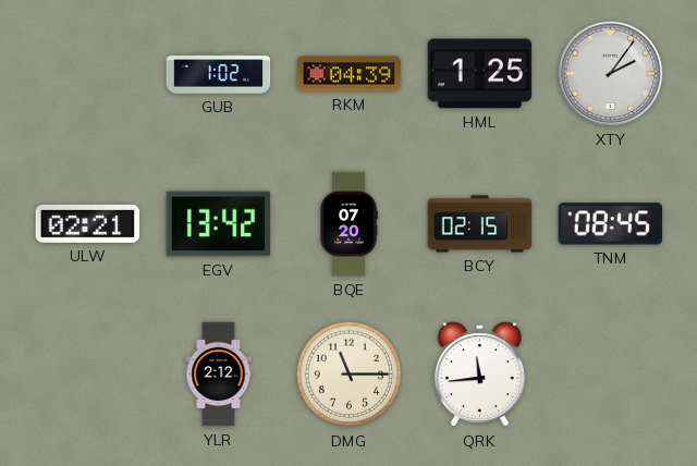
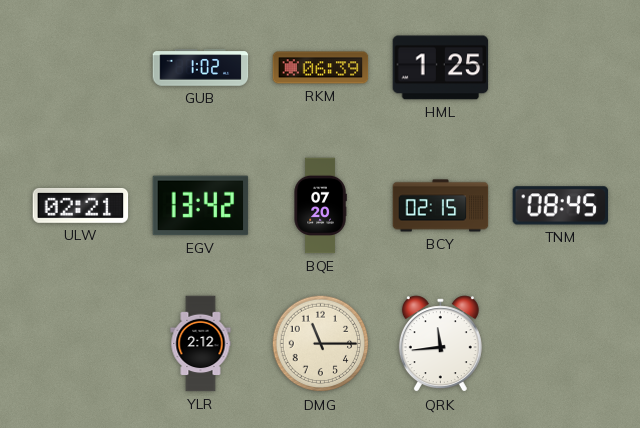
RKM: 04:39 -> 06:39
XTY: 2:06 -> none
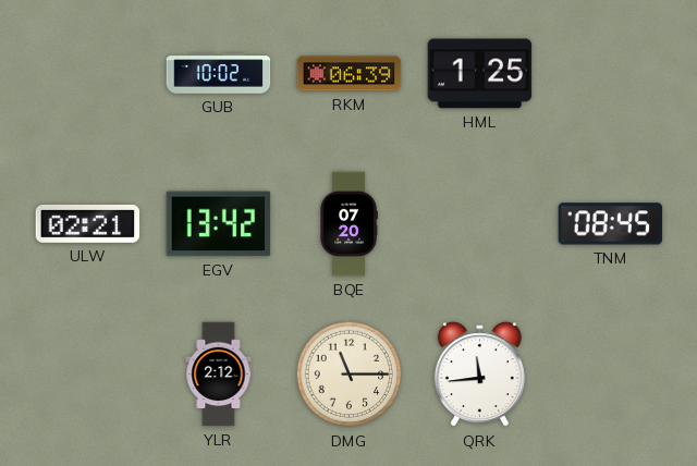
GUB: 1:02 -> 10:02
BCY: 02:15 -> none
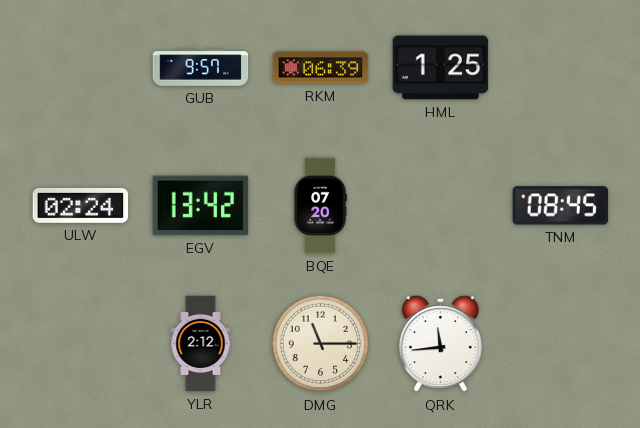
GUB: 10:02 -> 9:57
ULW: 02:21 -> 02:24
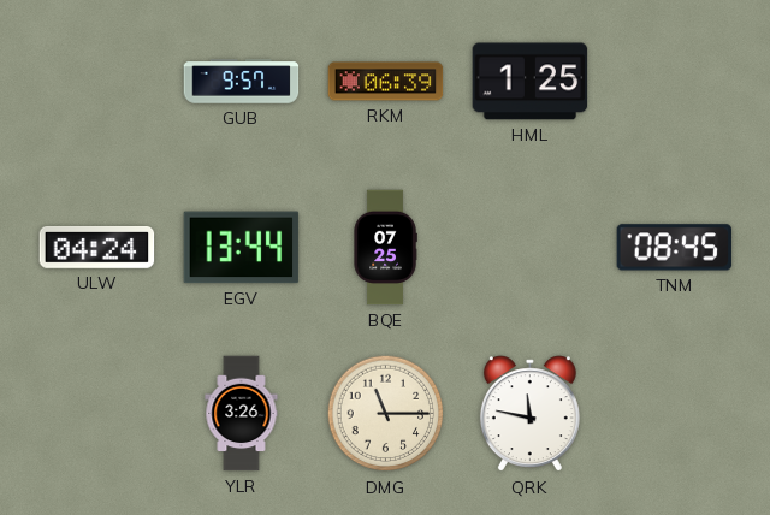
ULW: 02:24 -> 04:24
EGV: 13:42 -> 13:44
BQE: 07:20 -> 07:25
YLR: 2:12 -> 3:26
QRK: 11:44 -> 11:47
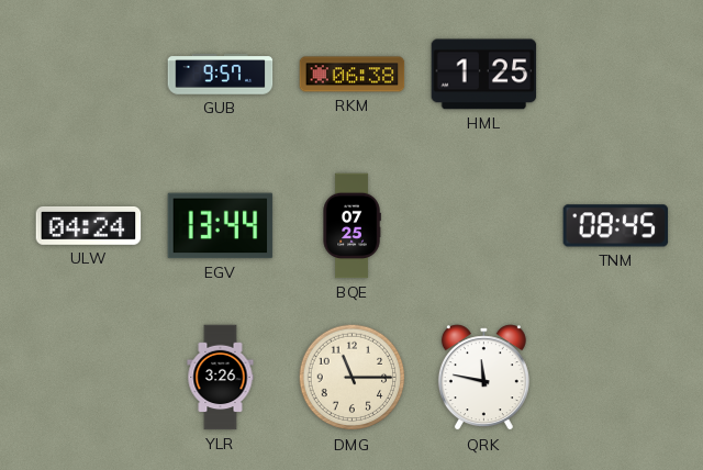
RKM: 06:39 -> 06:38
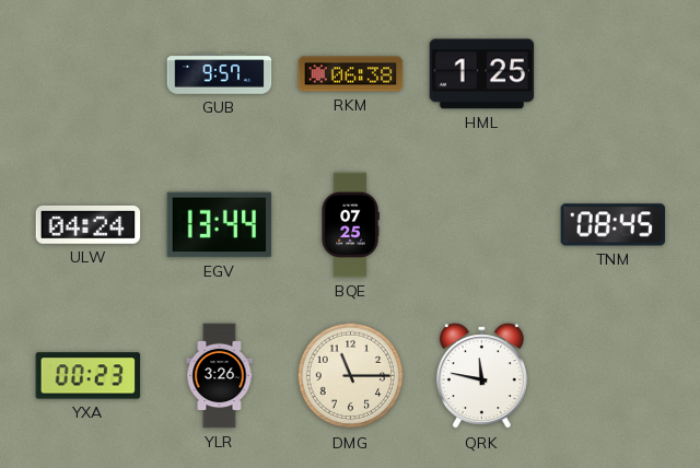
YXA: none -> 00:23
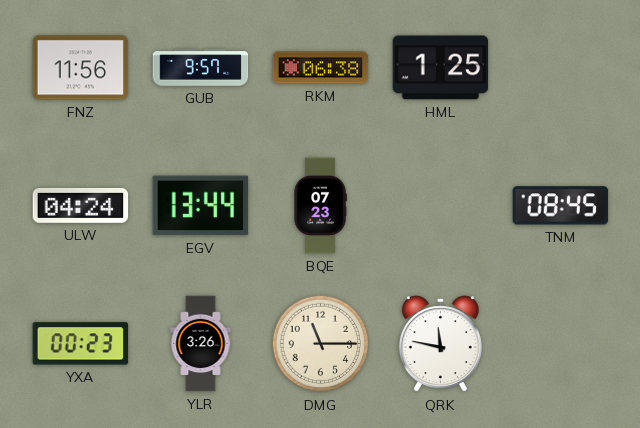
FNZ: none -> 11:56
BQE: 07:25 -> 07:23
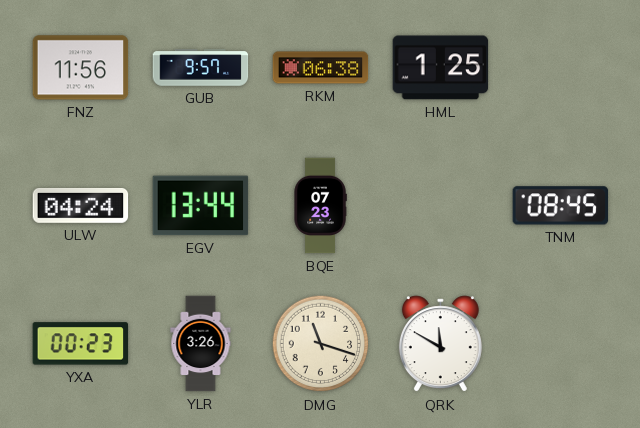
DMG: 11:15 -> 11:18
QRK: 11:47 -> 11:50
